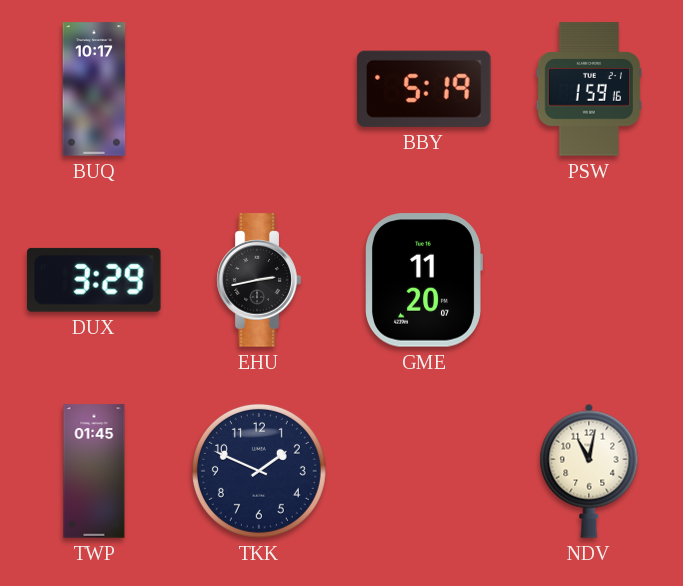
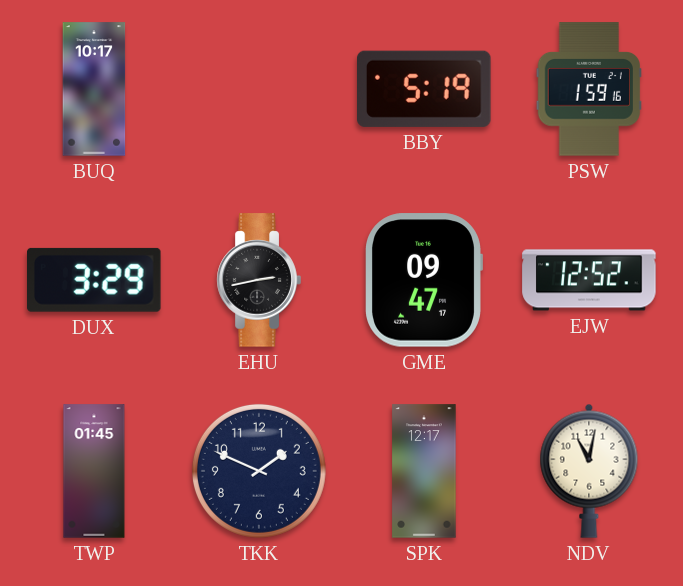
GME: 11:20 -> 09:47
EJW: none -> 12:52
SPK: none -> 12:17
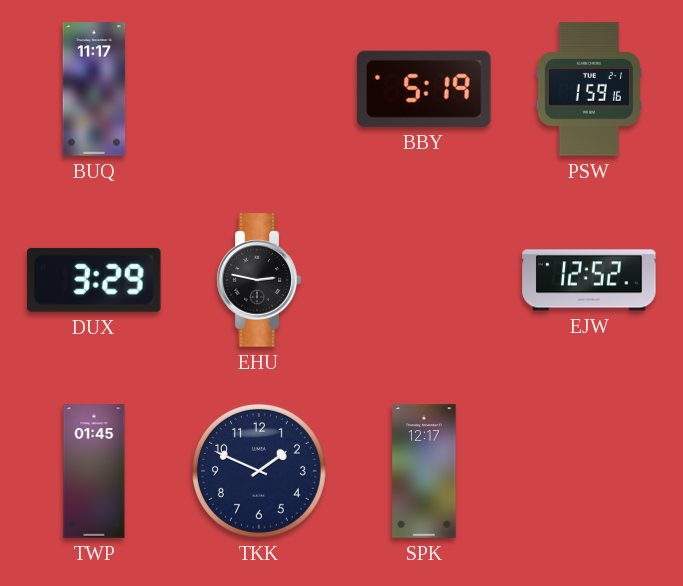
BUQ: 10:17 -> 11:17
EHU: 2:43 -> 2:47
GME: 09:47 -> none
NDV: 11:02 -> none
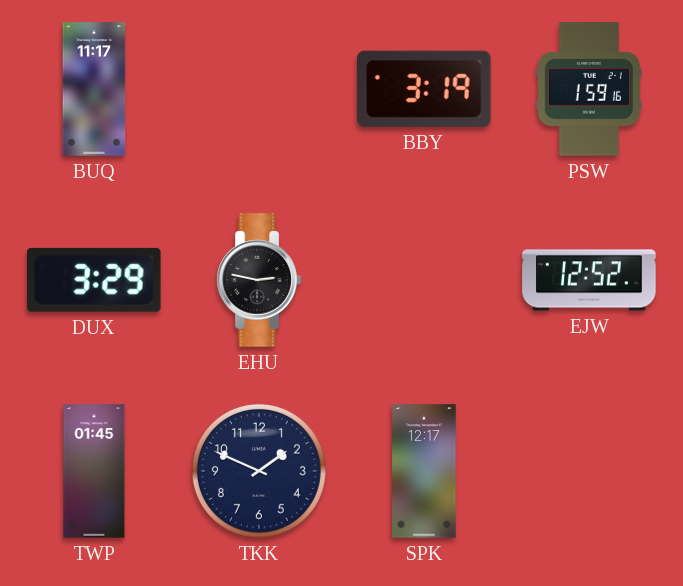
BBY: 5:19 -> 3:19
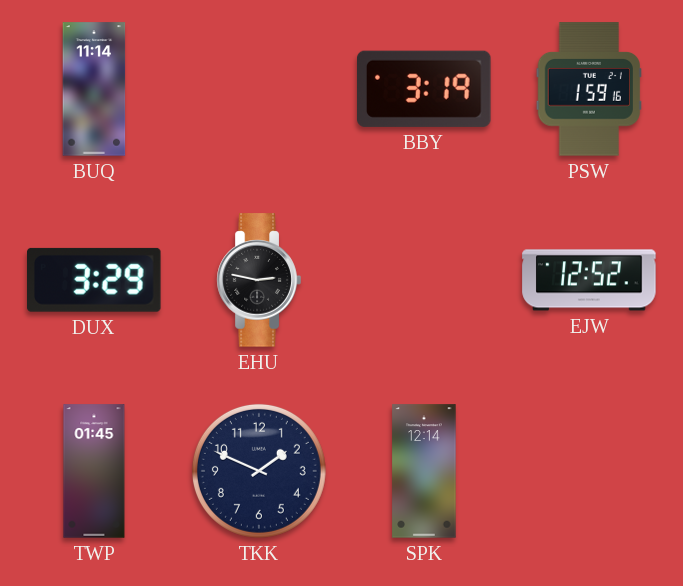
BUQ: 11:17 -> 11:14
SPK: 12:17 -> 12:14
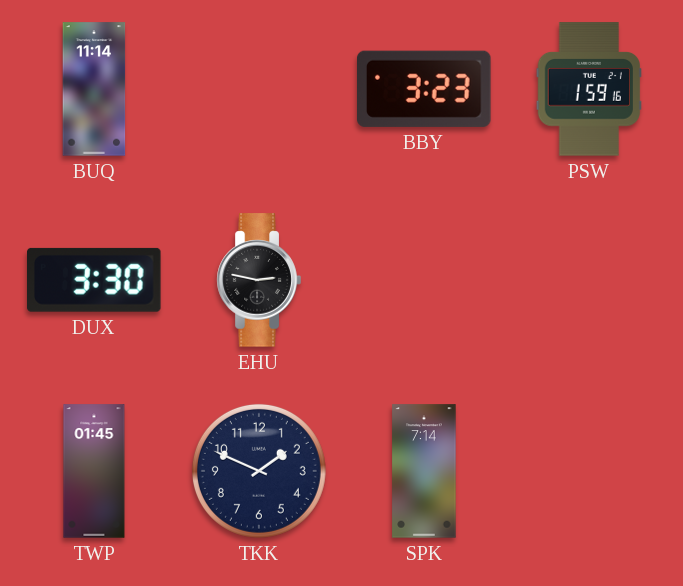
BBY: 3:19 -> 3:23
DUX: 3:29 -> 3:30
EJW: 12:52 -> none
SPK: 12:14 -> 7:14
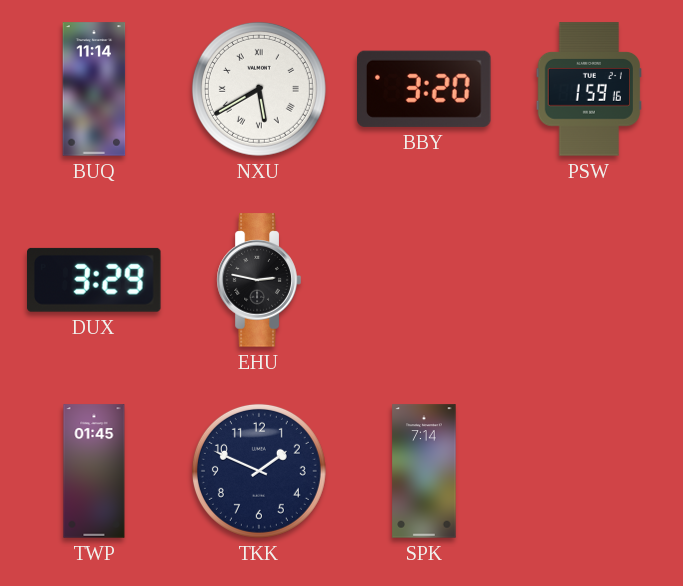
NXU: none -> 5:40
BBY: 3:23 -> 3:20
DUX: 3:30 -> 3:29
